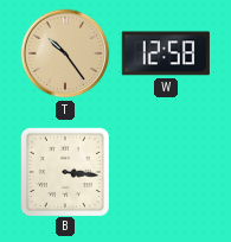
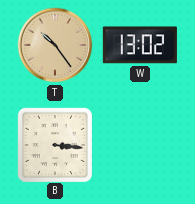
W: 12:58 -> 13:02
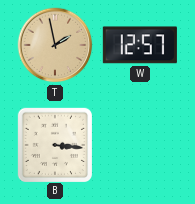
T: 10:24 -> 1:58
W: 13:02 -> 12:57
